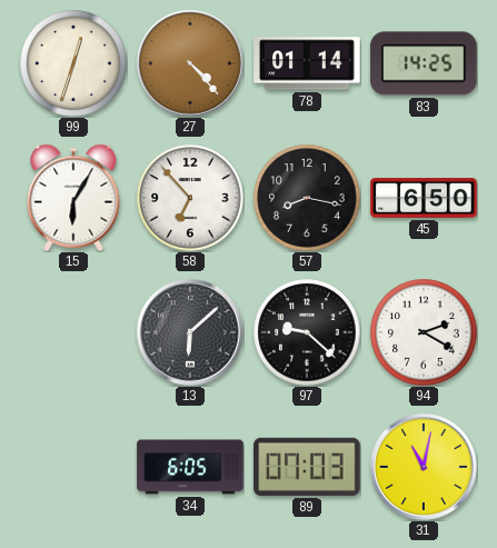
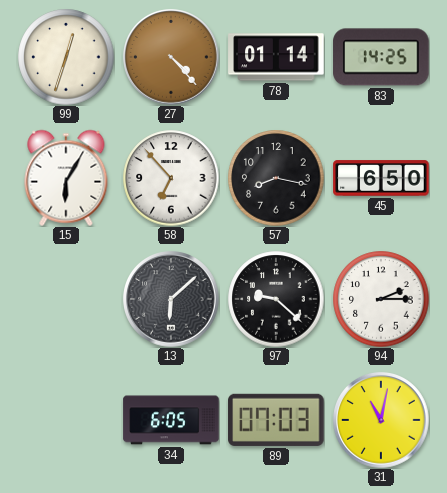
94: 2:20 -> 2:15
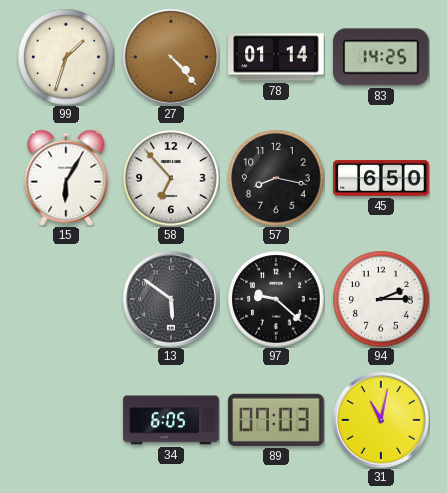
99: 12:33 -> 1:33
13: 6:08 -> 5:51
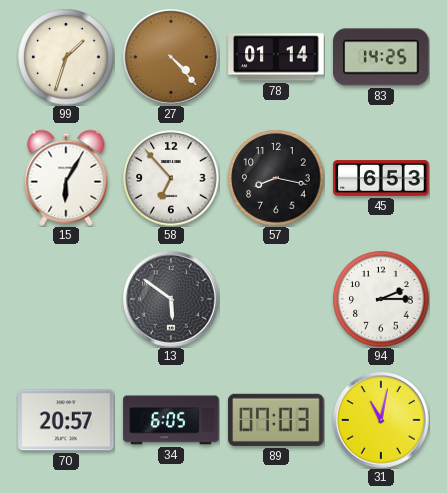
45: 6:50 -> 6:53
97: 9:22 -> none
70: none -> 20:57
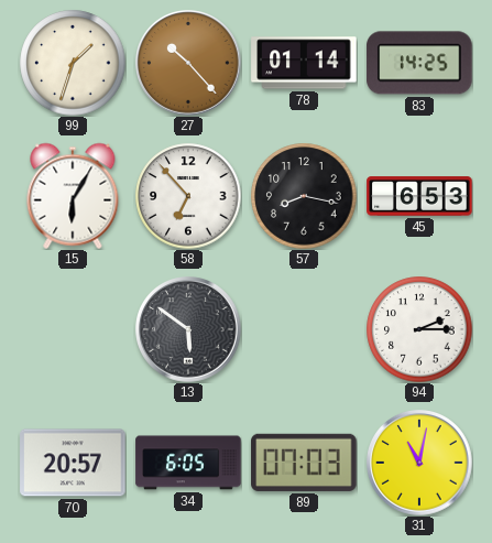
27: 4:23 -> 10:23
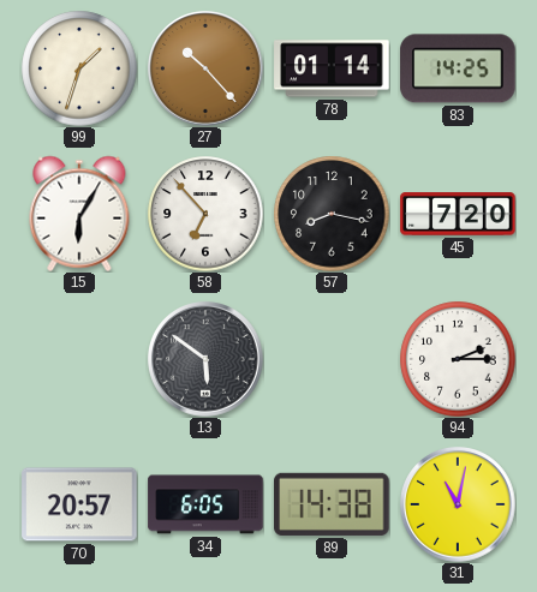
45: 6:53 -> 7:20
89: 07:03 -> 14:38
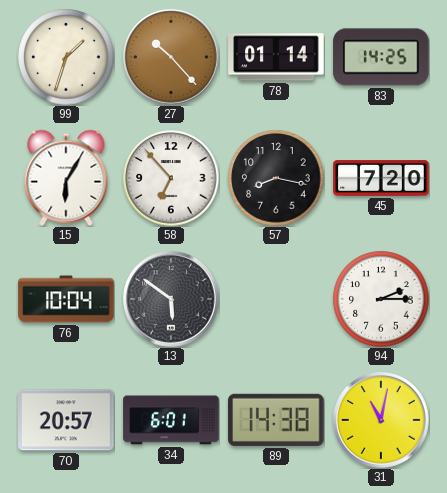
76: none -> 10:04
34: 6:05 -> 6:01
